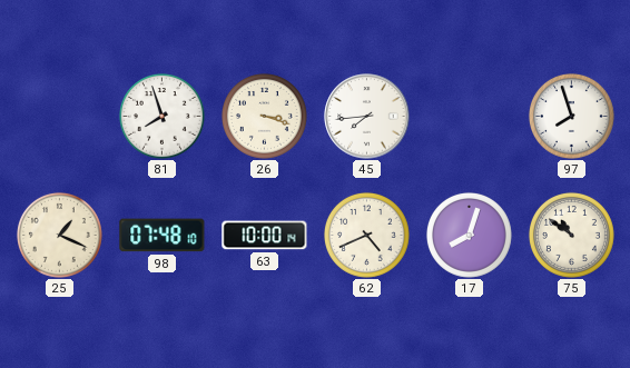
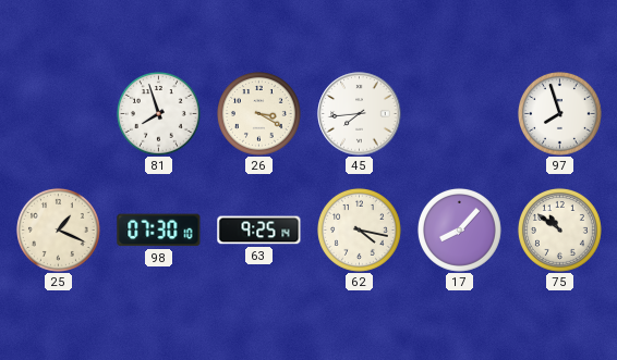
26: 3:18 -> 3:20
98: 07:48 -> 07:30
63: 10:00 -> 9:25
62: 4:41 -> 4:17
17: 8:03 -> 8:07
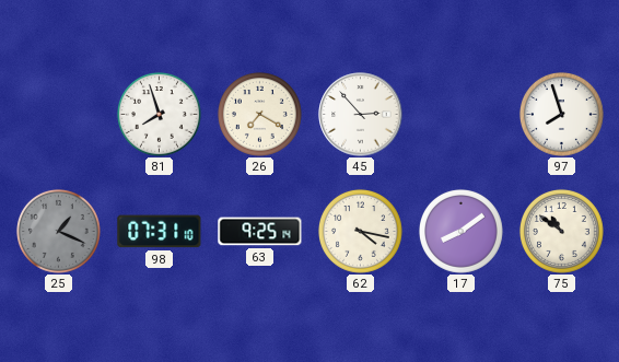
26: 3:20 -> 7:20
45: 7:44 -> 2:53
25 dial: cream -> grey
98: 07:30 -> 07:31
17: 8:07 -> 8:09
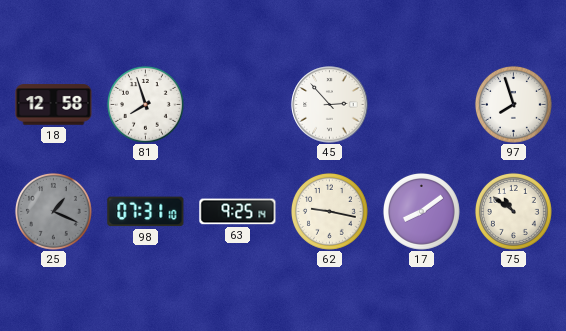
18: none -> 12:58
26: 7:20 -> none
62: 4:17 -> 9:17
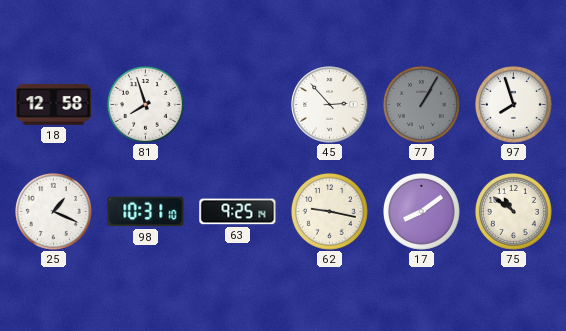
77: none -> 1:05
25 dial: grey -> white
98: 07:31 -> 10:31
